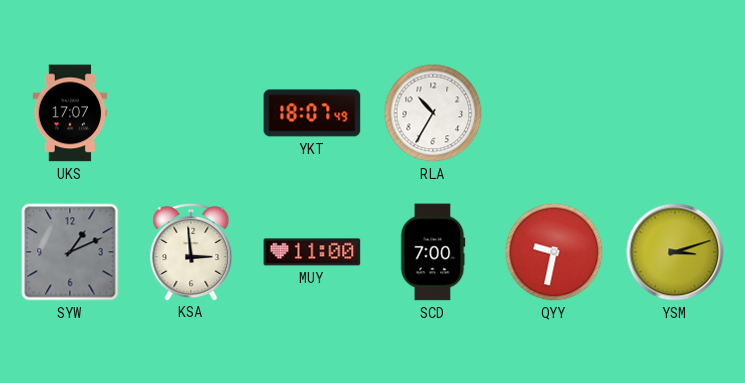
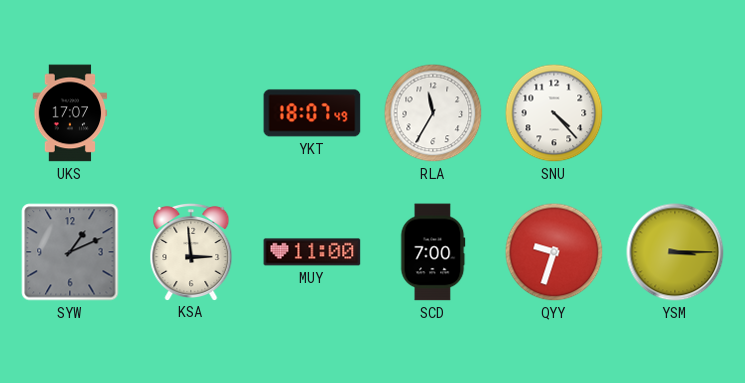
RLA: 10:35 -> 11:35
SNU: none -> 4:23
QYY: 9:32 -> 9:33
YSM: 3:12 -> 3:15
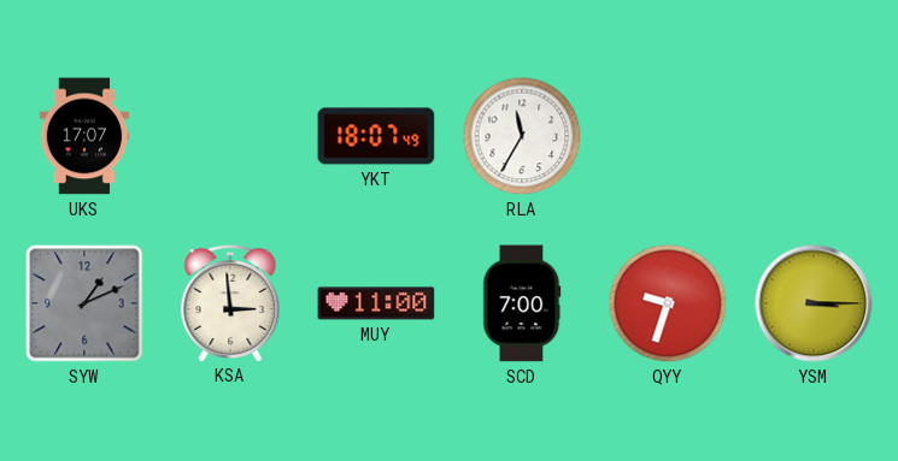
SNU: 4:23 -> none
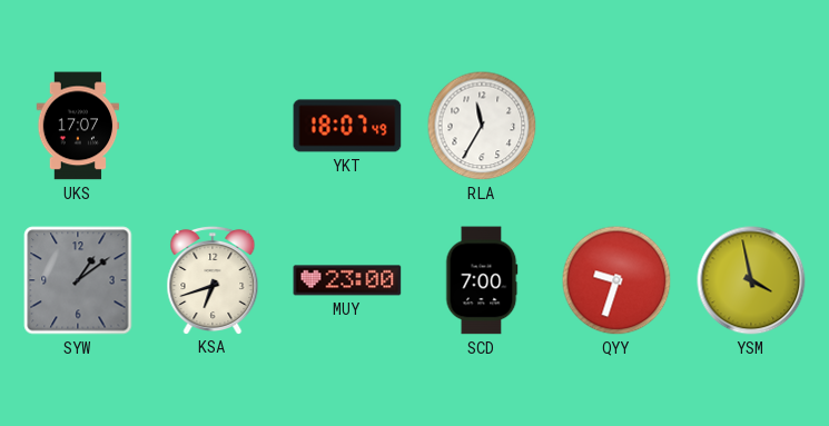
SYW: 1:11 -> 1:09
KSA: 2:59 -> 6:42
MUY: 11:00 -> 23:00
YSM: 3:15 -> 3:58
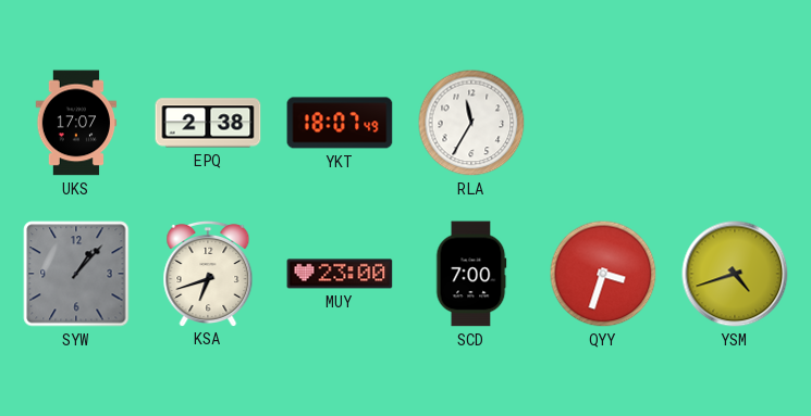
EPQ: none -> 2:38
SYW: 1:09 -> 1:07
QYY: 9:33 -> 3:33
YSM: 3:58 -> 4:42
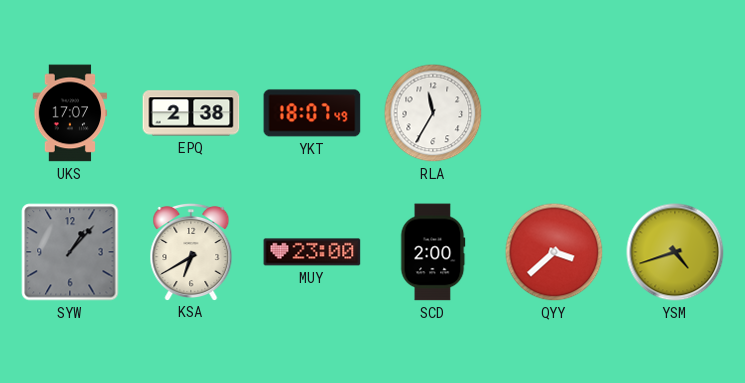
KSA: 6:42 -> 6:40
SCD: 7:00 -> 2:00
QYY: 3:33 -> 3:38
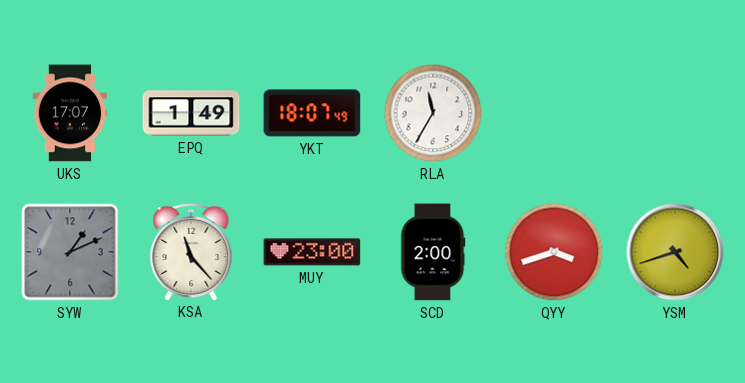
EPQ: 2:38 -> 1:49
SYW: 1:07 -> 1:11
KSA: 6:40 -> 11:23
QYY: 3:38 -> 3:42
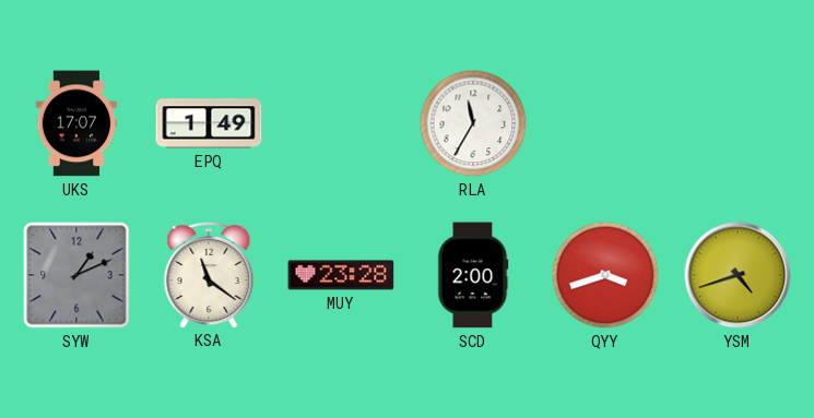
YKT: 18:07 -> none
KSA: 11:23 -> 11:21
MUY: 23:00 -> 23:28
